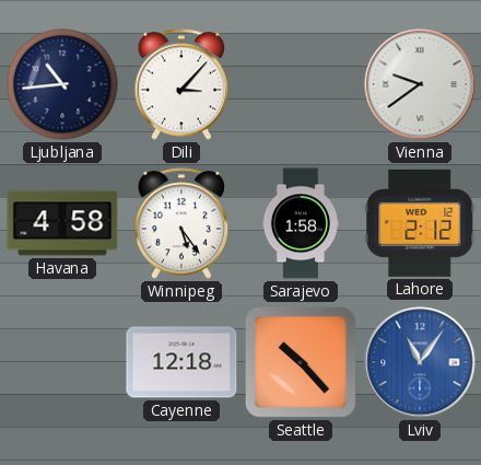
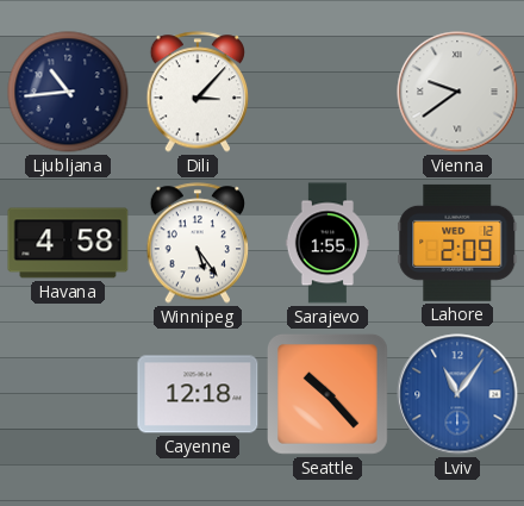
Sarajevo: 1:58 -> 1:55
Lahore: 2:12 -> 2:09
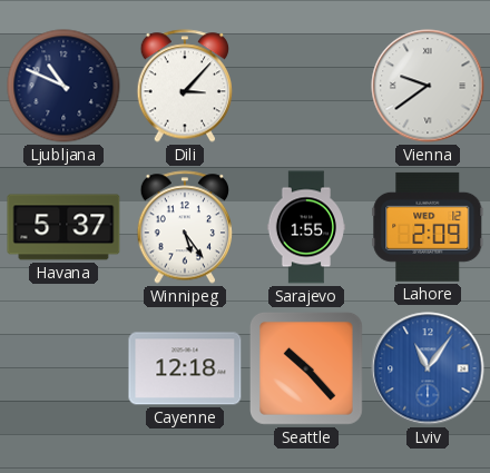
Ljubljana: 10:44 -> 10:49
Havana: 4:58 -> 5:37
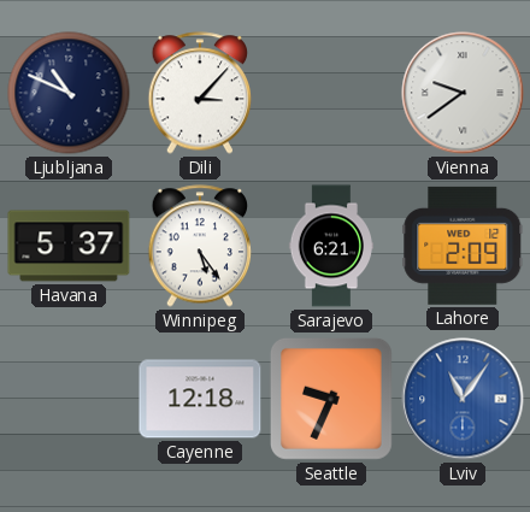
Sarajevo: 1:55 -> 6:21
Seattle: 10:23 -> 9:34
